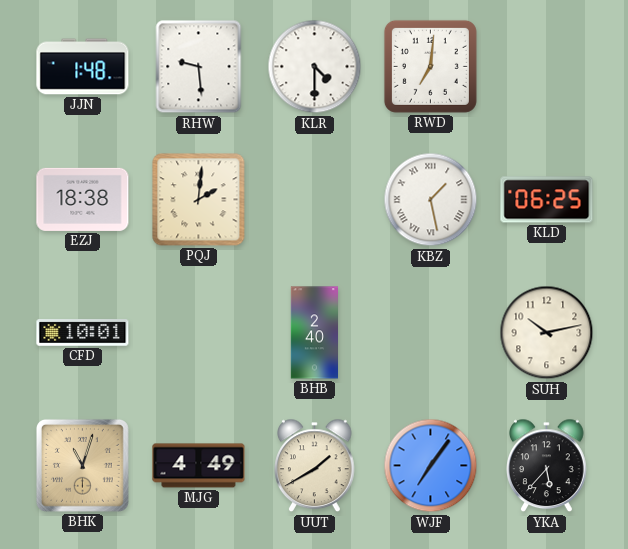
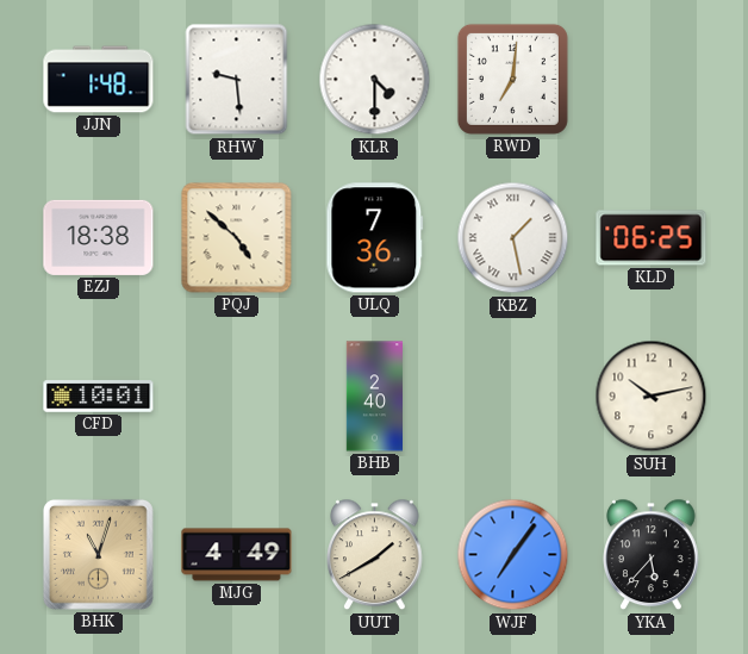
PQJ: 2:01 -> 4:52
ULQ: none -> 7:36
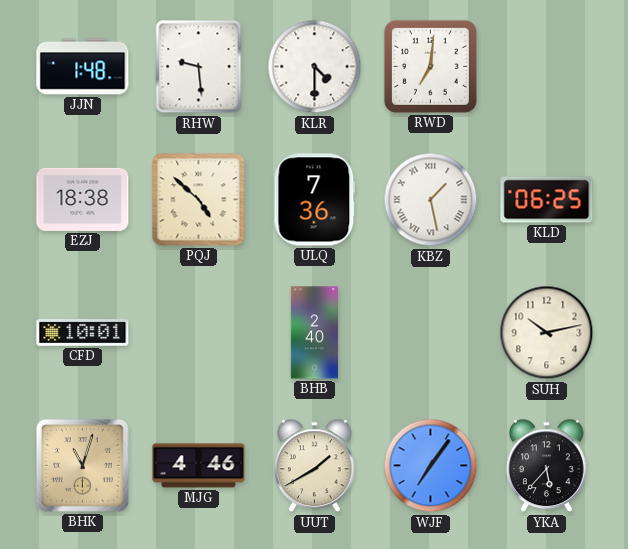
MJG: 4:49 -> 4:46
